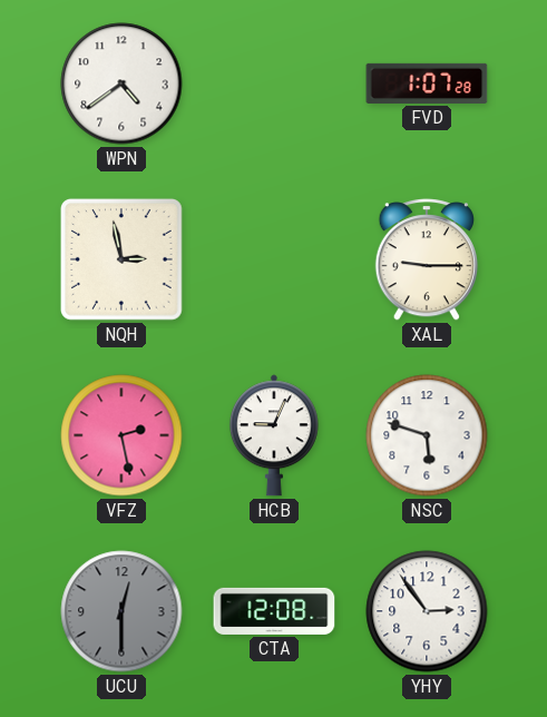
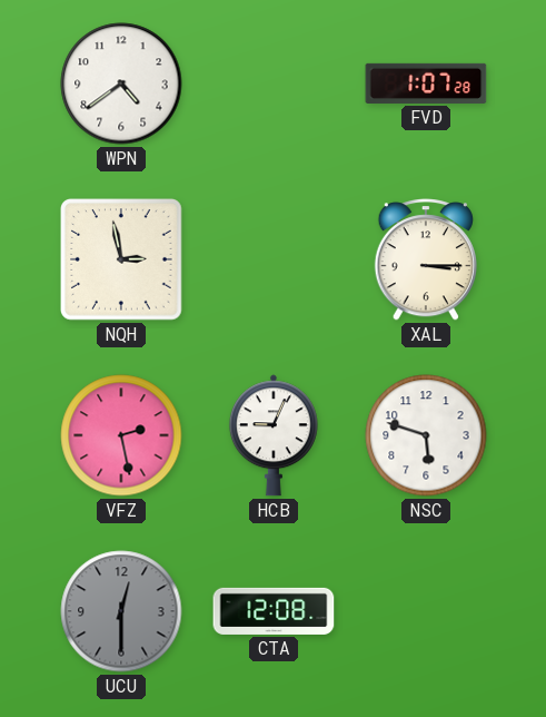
XAL: 9:15 -> 3:15
YHY: 2:54 -> none
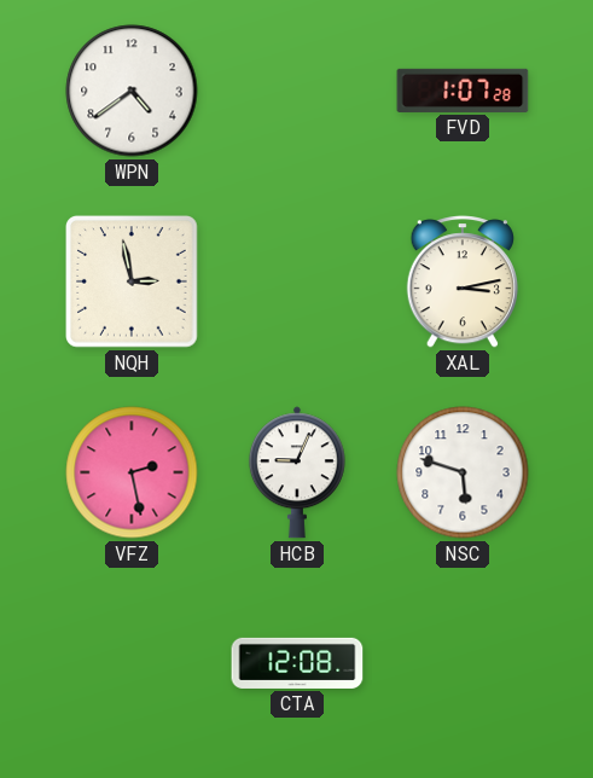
XAL: 3:15 -> 3:13
UCU: 12:30 -> none
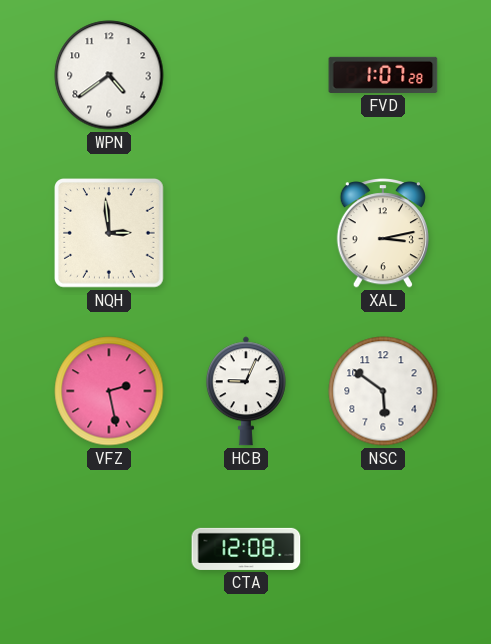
NQH: 2:58 -> 2:59
NSC: 5:48 -> 5:51
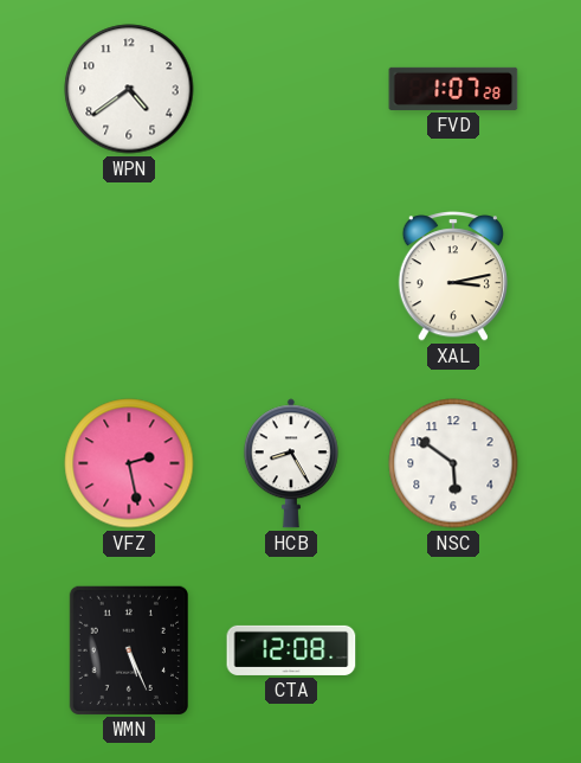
NQH: 2:59 -> none
HCB: 9:04 -> 8:25
WMN: none -> 5:26
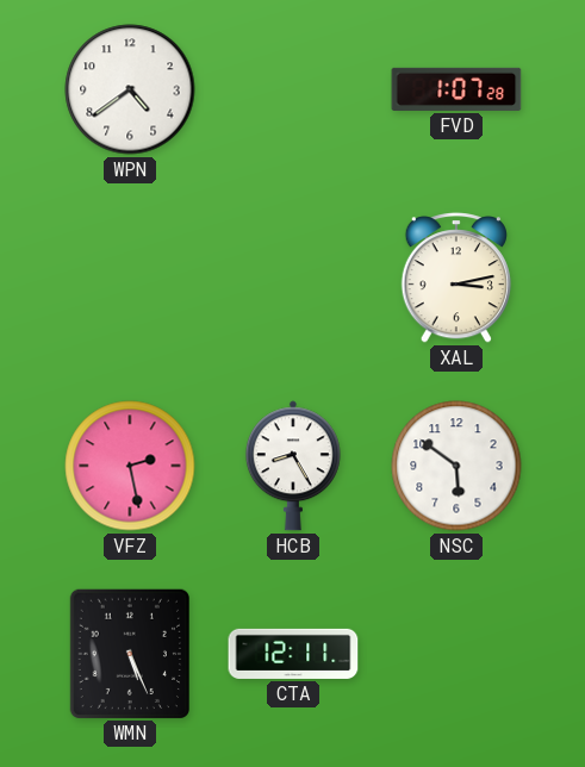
CTA: 12:08 -> 12:11
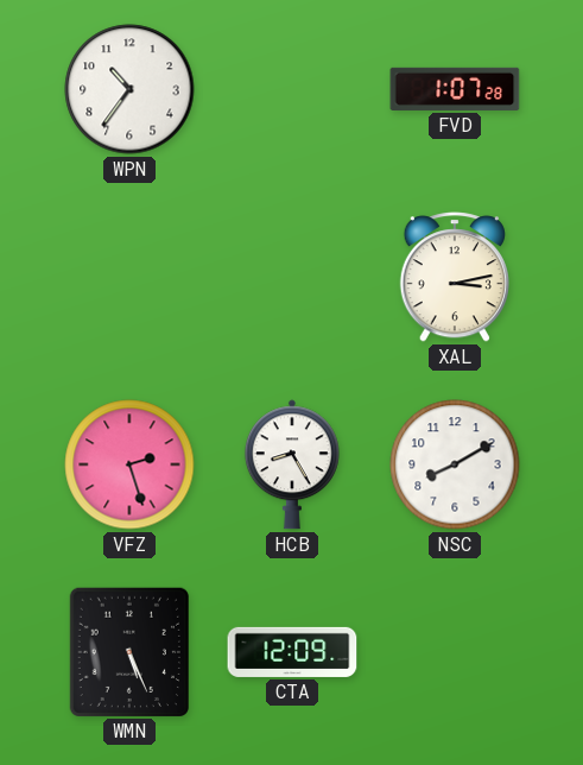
WPN: 4:39 -> 10:36
VFZ: 2:28 -> 2:27
NSC: 5:51 -> 8:10
CTA: 12:11 -> 12:09
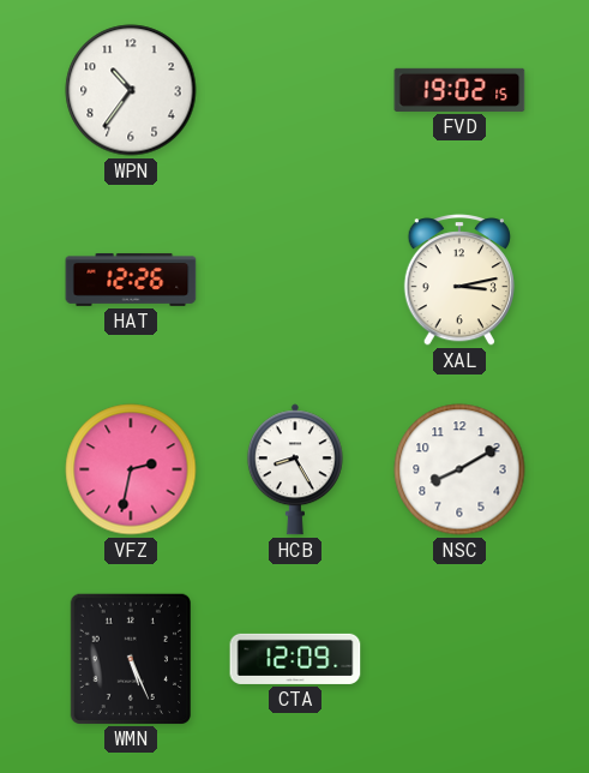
FVD: 1:07 -> 19:02
HAT: none -> 12:26
VFZ: 2:27 -> 2:32
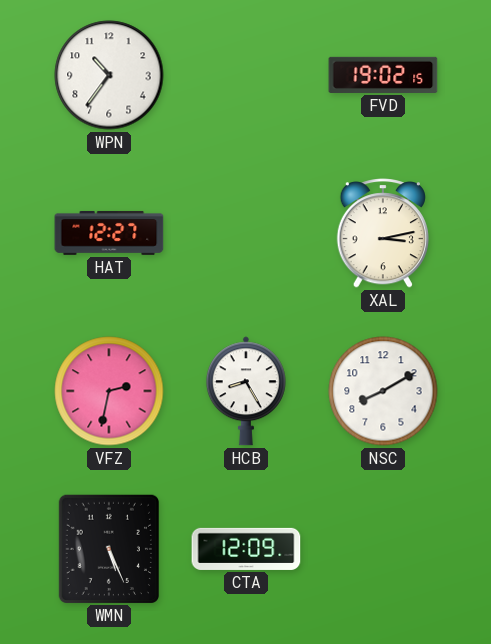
HAT: 12:26 -> 12:27
